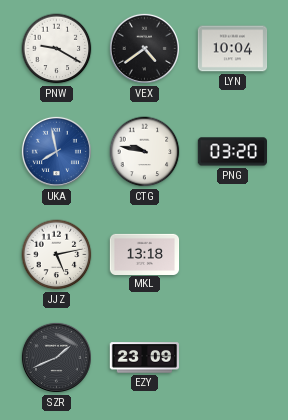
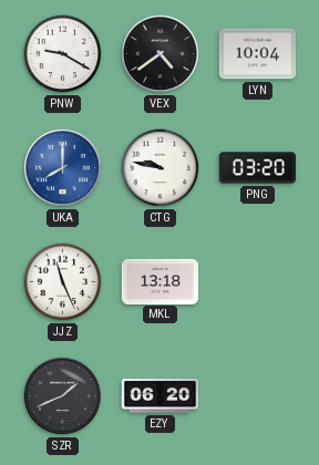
UKA: 7:58 -> 8:00
JJZ: 5:13 -> 11:26
EZY: 23:09 -> 06:20
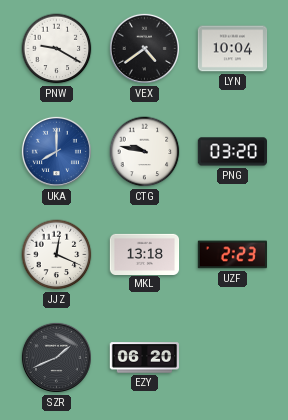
JJZ: 11:26 -> 12:19
UZF: none -> 2:23
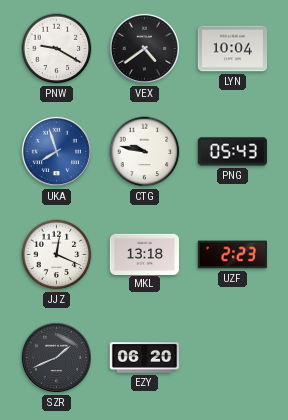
UKA: 8:00 -> 7:57
PNG: 03:20 -> 05:43
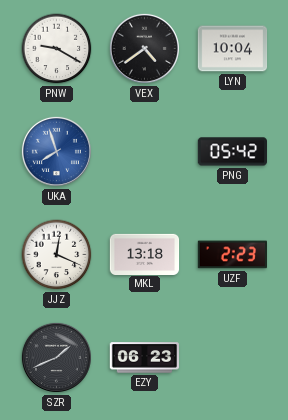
CTG: 9:47 -> none
PNG: 05:43 -> 05:42
EZY: 06:20 -> 06:23
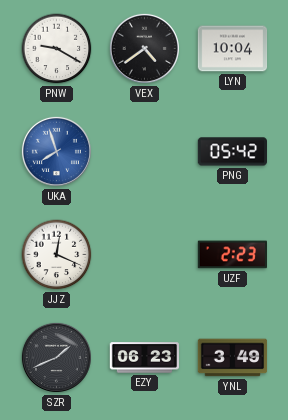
MKL: 13:18 -> none
YNL: none -> 3:49
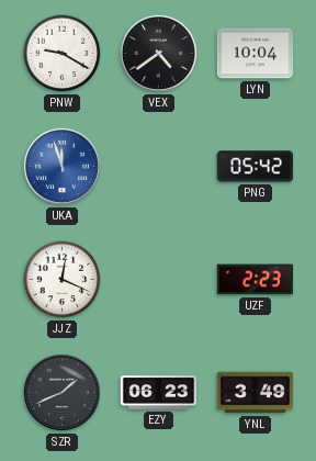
UKA: 7:57 -> 11:57
